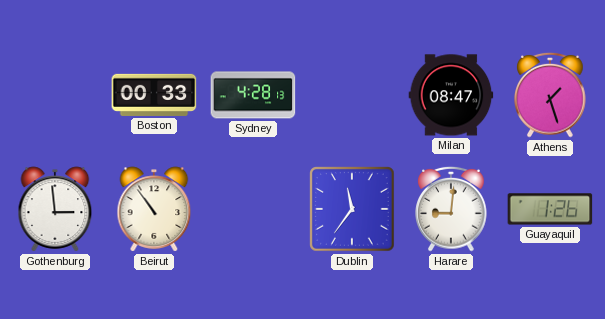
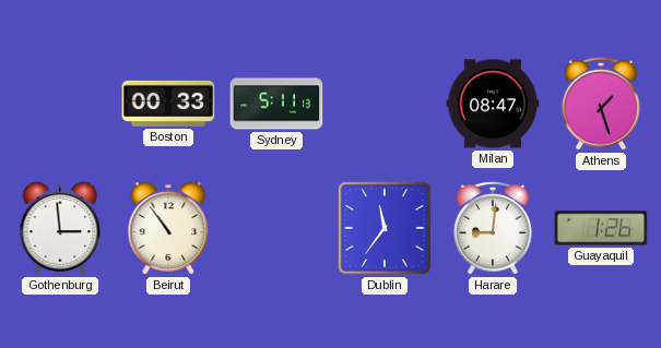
Sydney: 4:28 -> 5:11
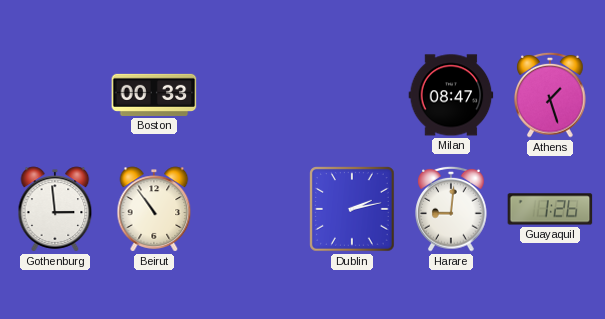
Sydney: 5:11 -> none
Dublin: 11:36 -> 2:13
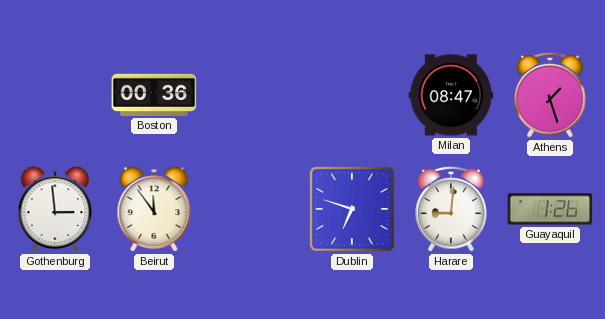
Boston: 00:33 -> 00:36
Beirut: 10:54 -> 11:54
Dublin: 2:13 -> 6:48
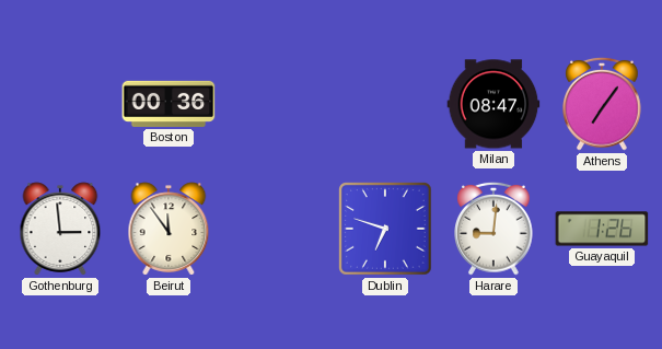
Athens: 1:27 -> 7:06
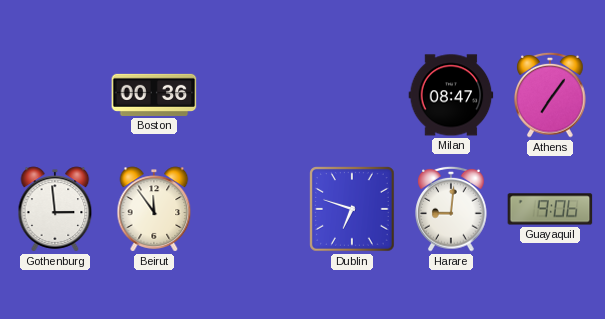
Guayaquil: 1:26 -> 9:06
